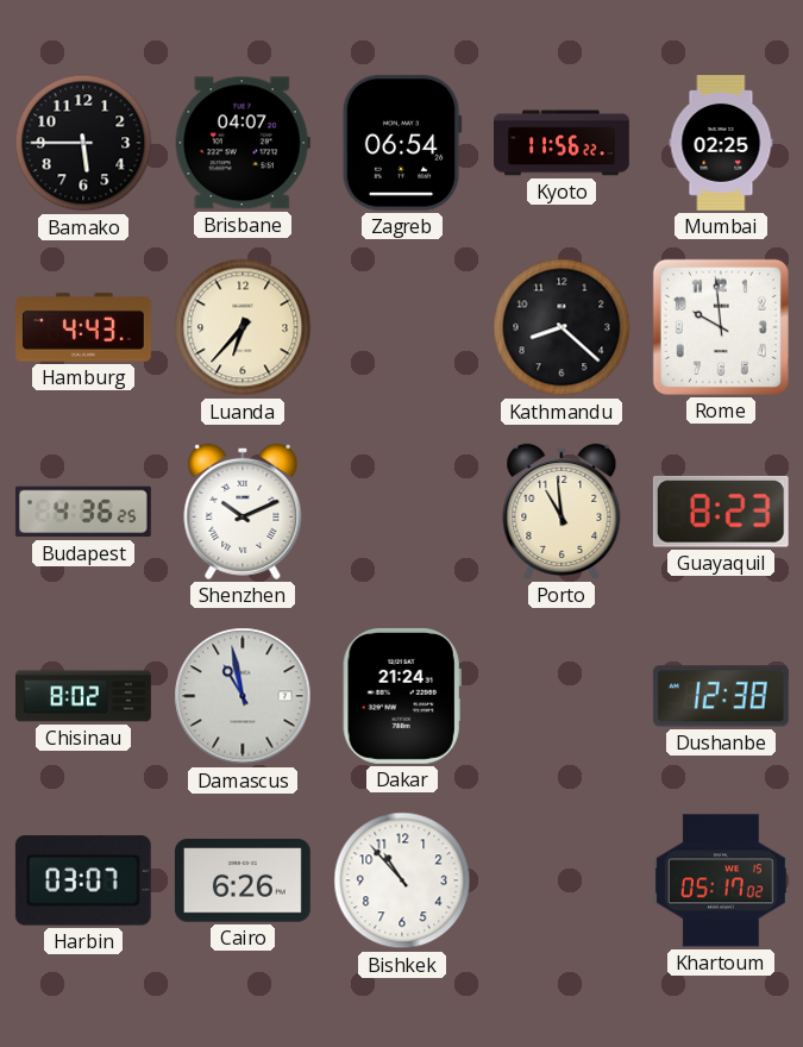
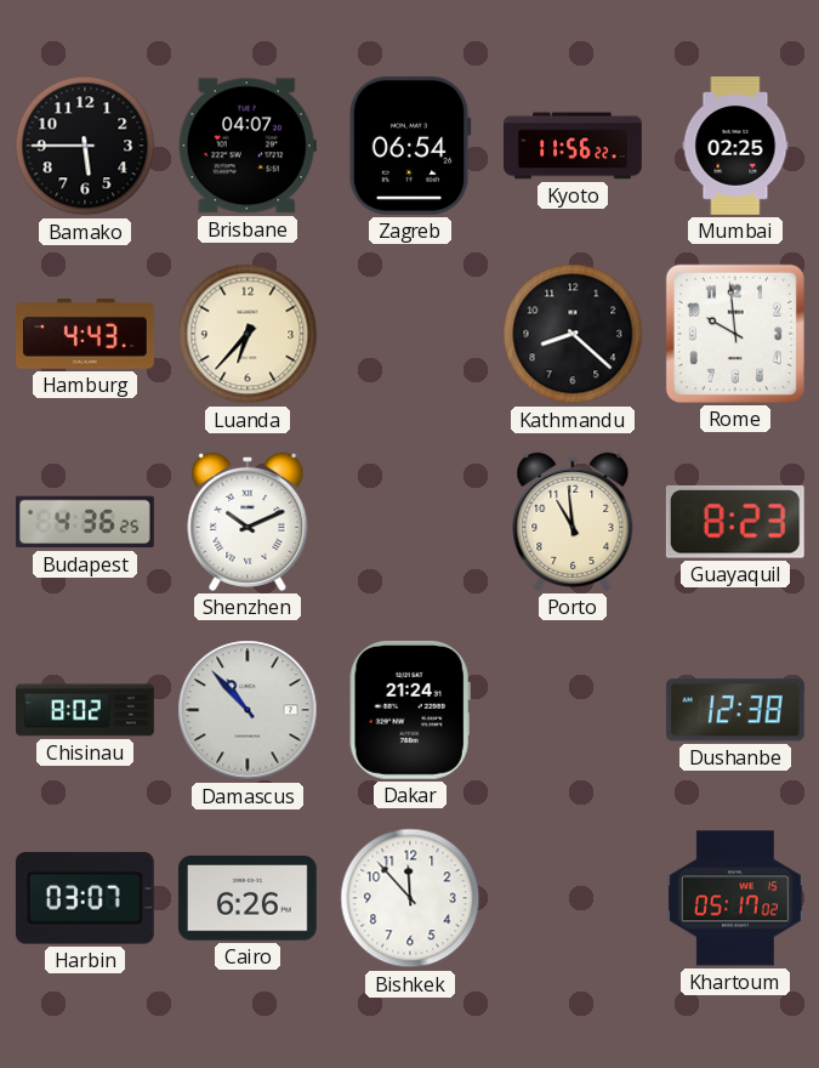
Damascus: 10:58 -> 10:53
Bishkek: 10:53 -> 11:53
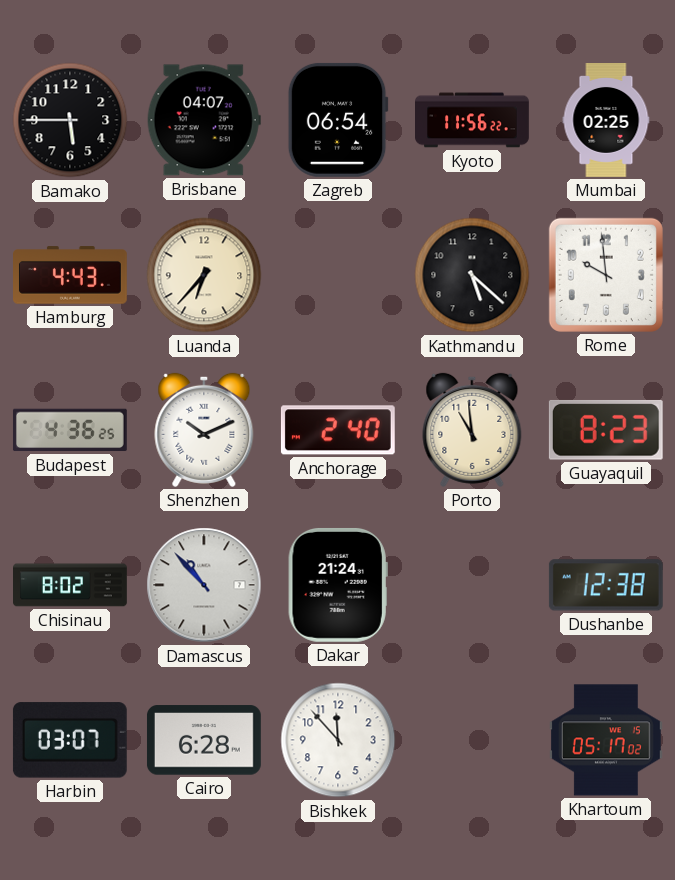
Kathmandu: 8:22 -> 5:22
Anchorage: none -> 2:40
Cairo: 6:26 -> 6:28
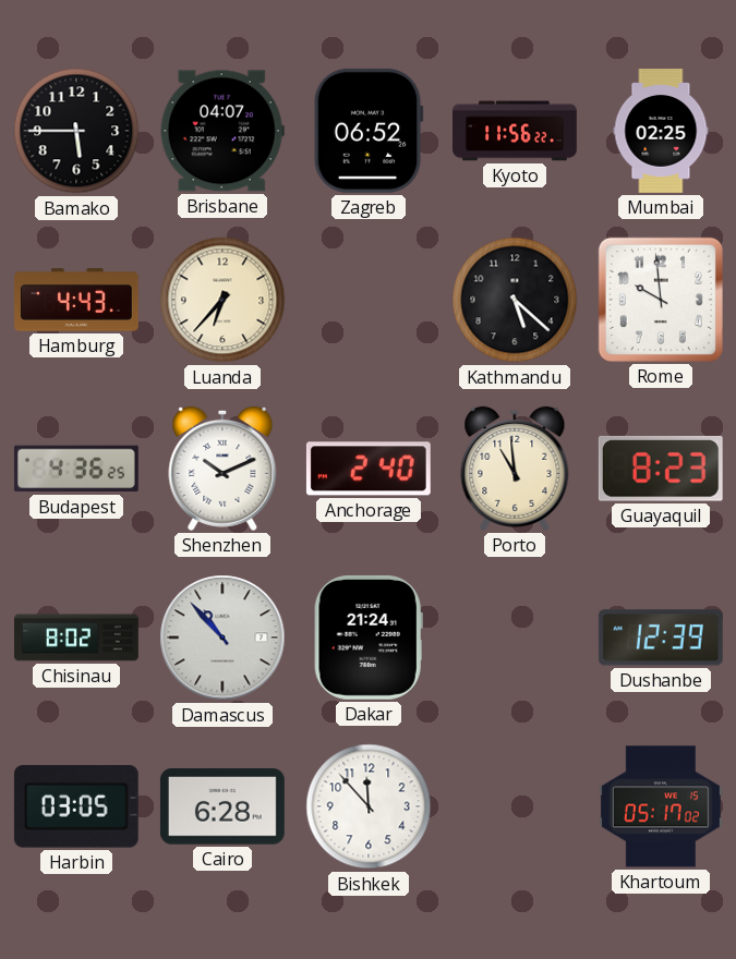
Zagreb: 06:54 -> 06:52
Dushanbe: 12:38 -> 12:39
Harbin: 03:07 -> 03:05
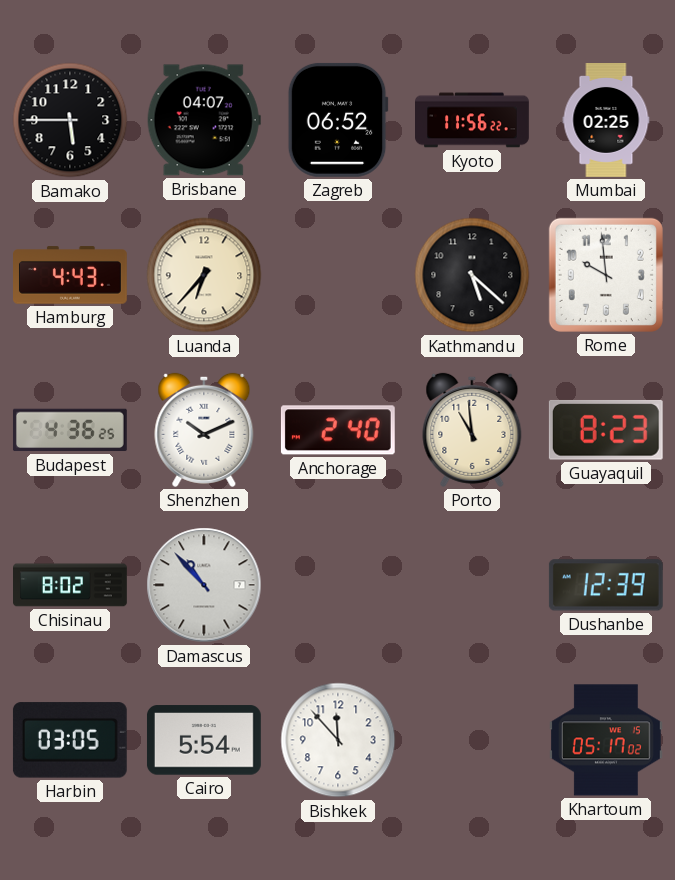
Dakar: 21:24 -> none
Cairo: 6:28 -> 5:54
